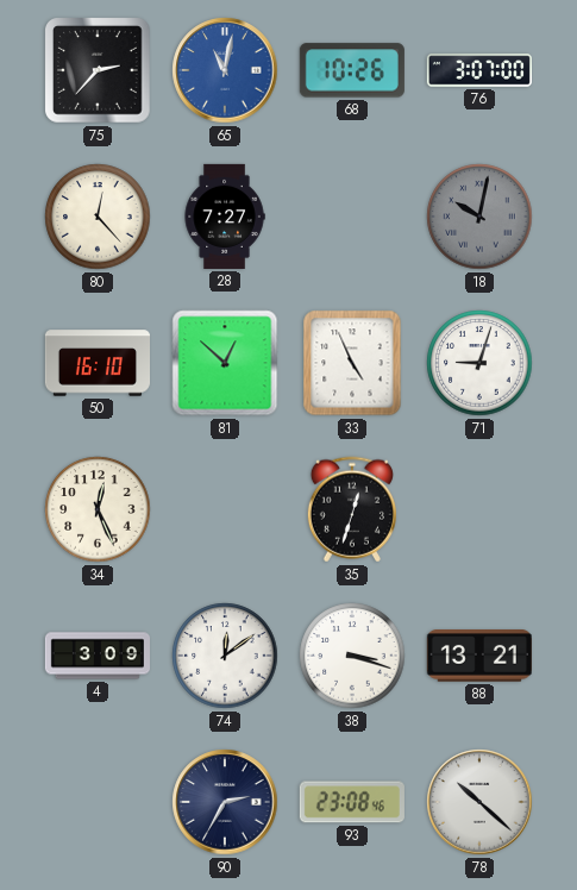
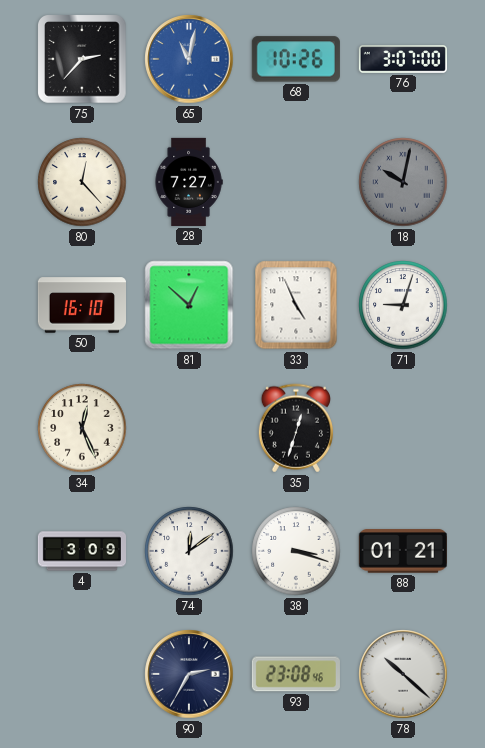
88: 13:21 -> 01:21
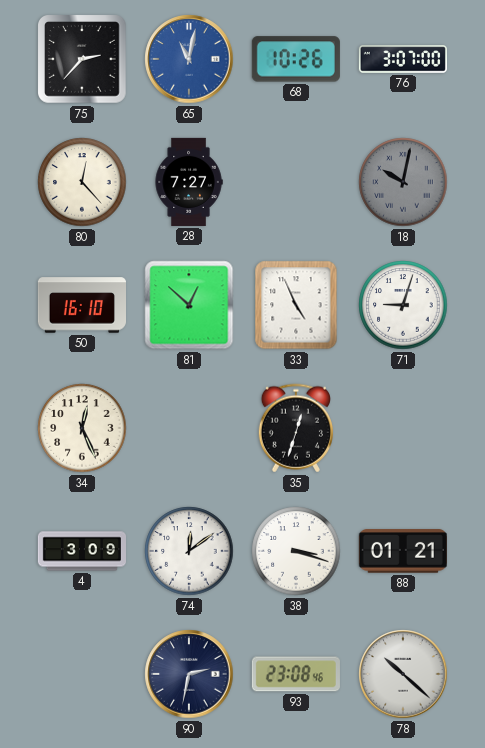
90: 2:35 -> 2:32
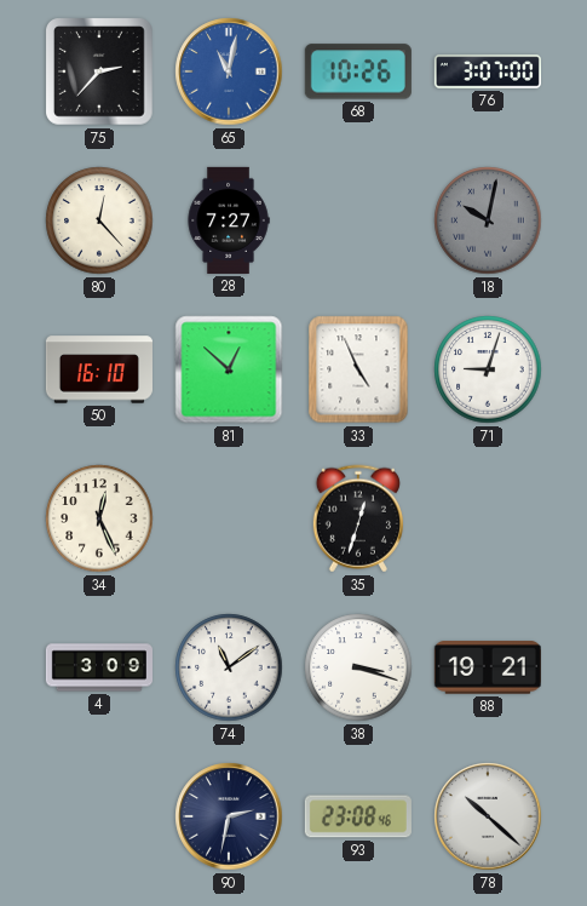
74: 12:09 -> 11:09
88: 01:21 -> 19:21
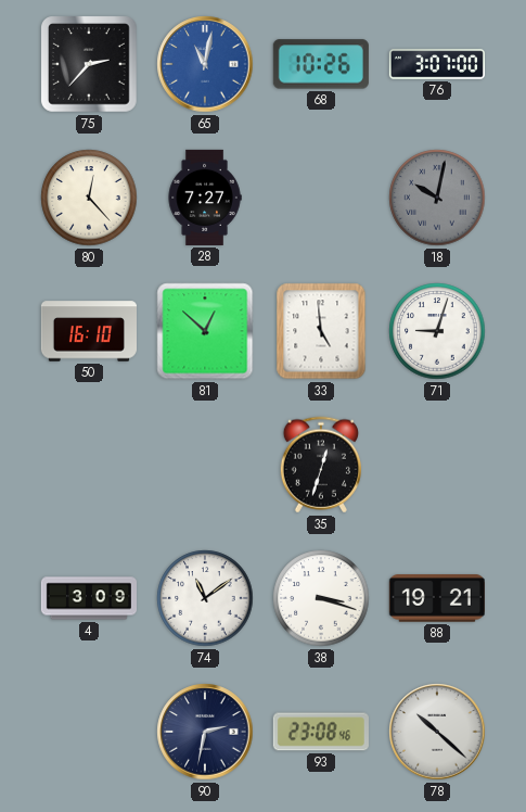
33: 4:56 -> 4:59
34: 12:26 -> none
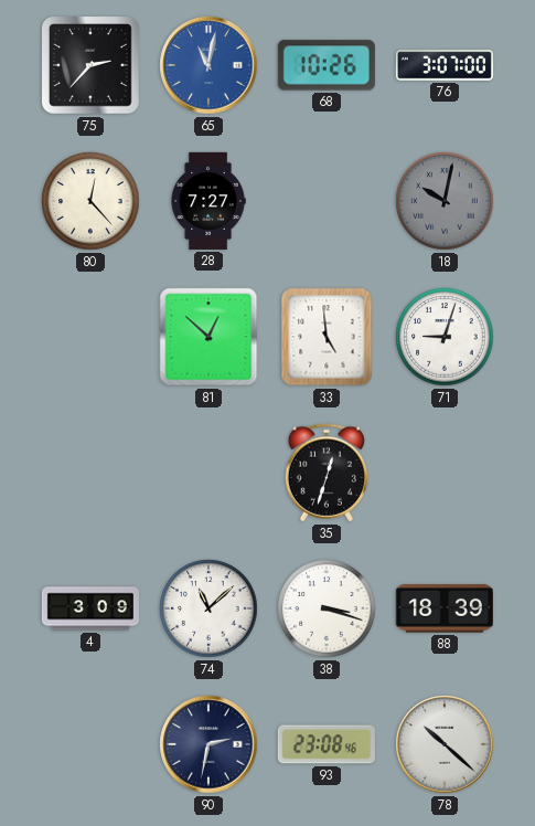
50: 16:10 -> none
74: 11:09 -> 11:08
88: 19:21 -> 18:39
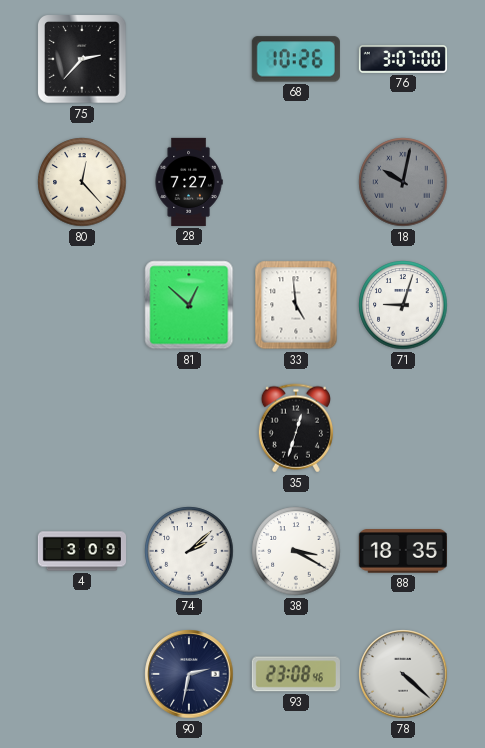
65: 11:02 -> none
74: 11:08 -> 2:08
38: 3:18 -> 3:20
88: 18:39 -> 18:35
78: 10:22 -> 4:22
